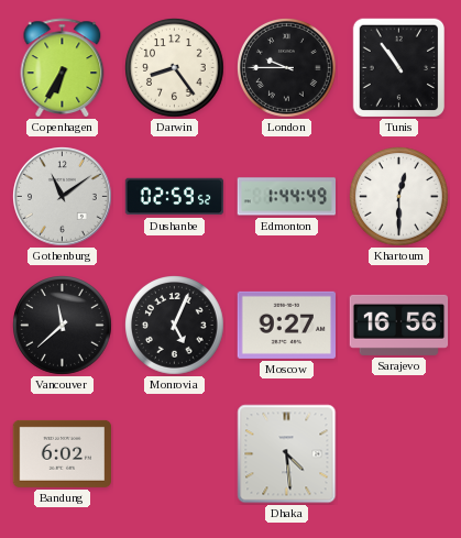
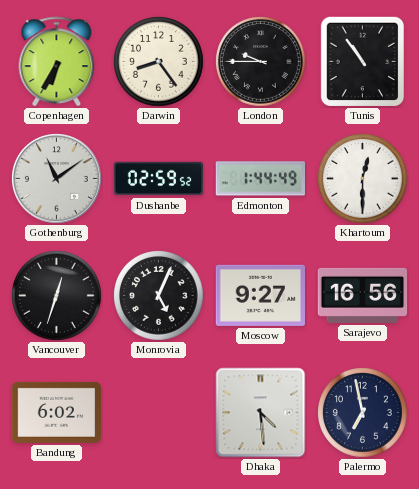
Vancouver: 11:38 -> 12:33
Palermo: none -> 6:58
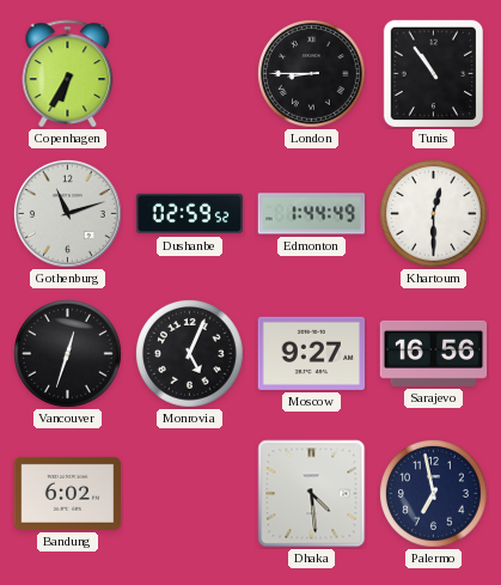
Darwin: 8:24 -> none
London: 9:45 -> 8:45
Gothenburg: 11:09 -> 11:12
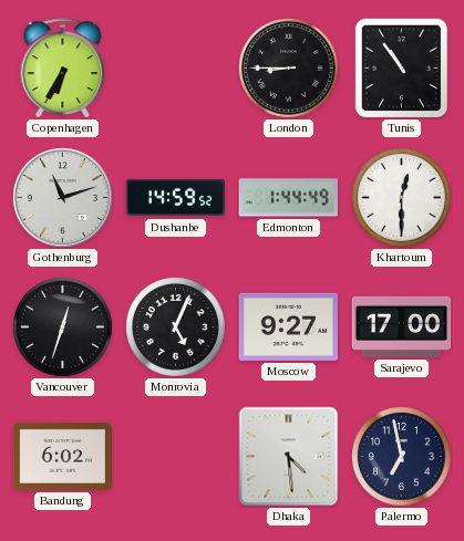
Dushanbe: 02:59 -> 14:59
Sarajevo: 16:56 -> 17:00
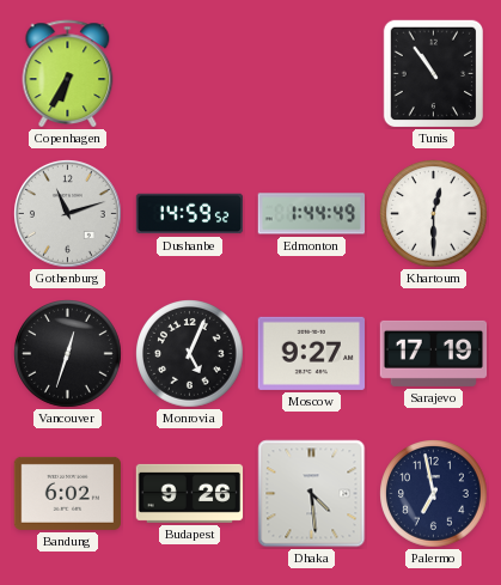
London: 8:45 -> none
Sarajevo: 17:00 -> 17:19
Budapest: none -> 9:26
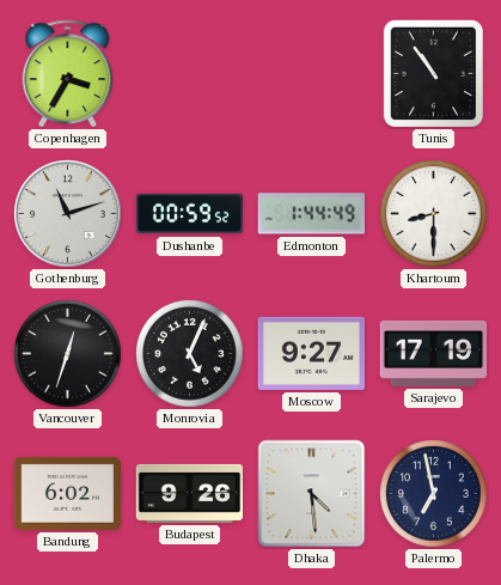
Copenhagen: 6:35 -> 3:35
Dushanbe: 14:59 -> 00:59
Khartoum: 12:30 -> 8:30
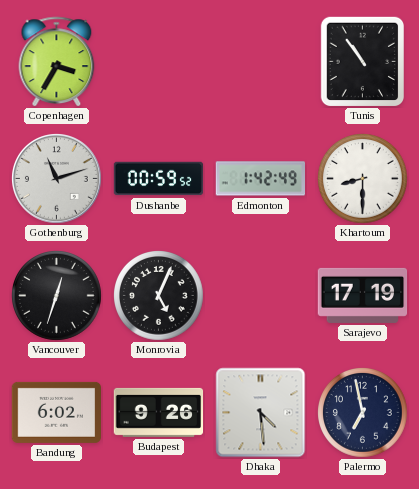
Edmonton: 1:44 -> 1:42
Moscow: 9:27 -> none
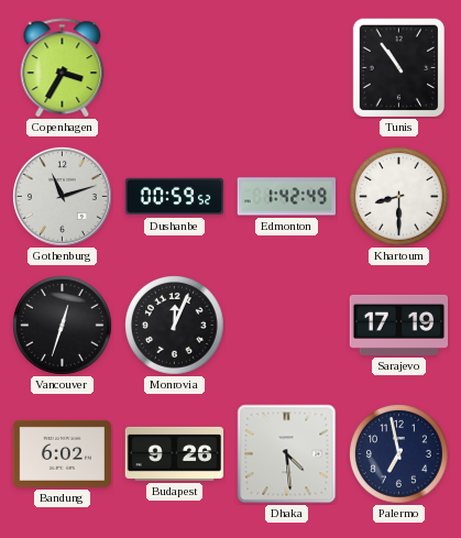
Monrovia: 5:04 -> 12:04
